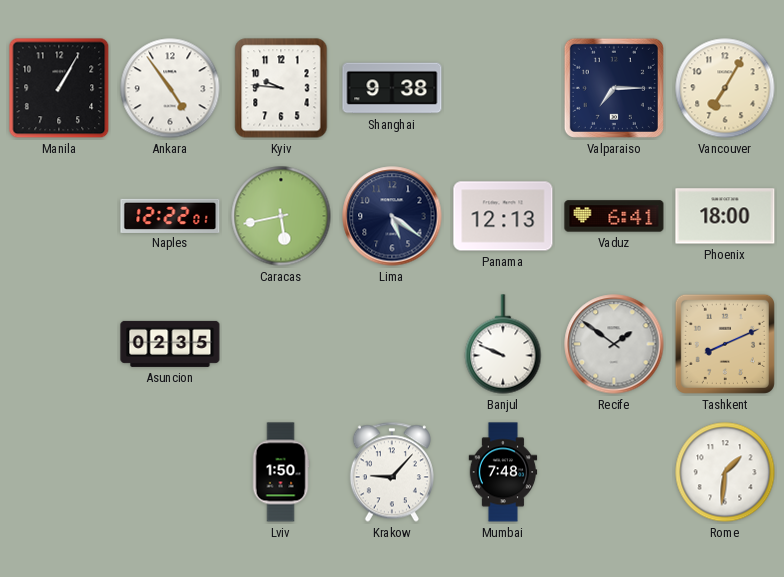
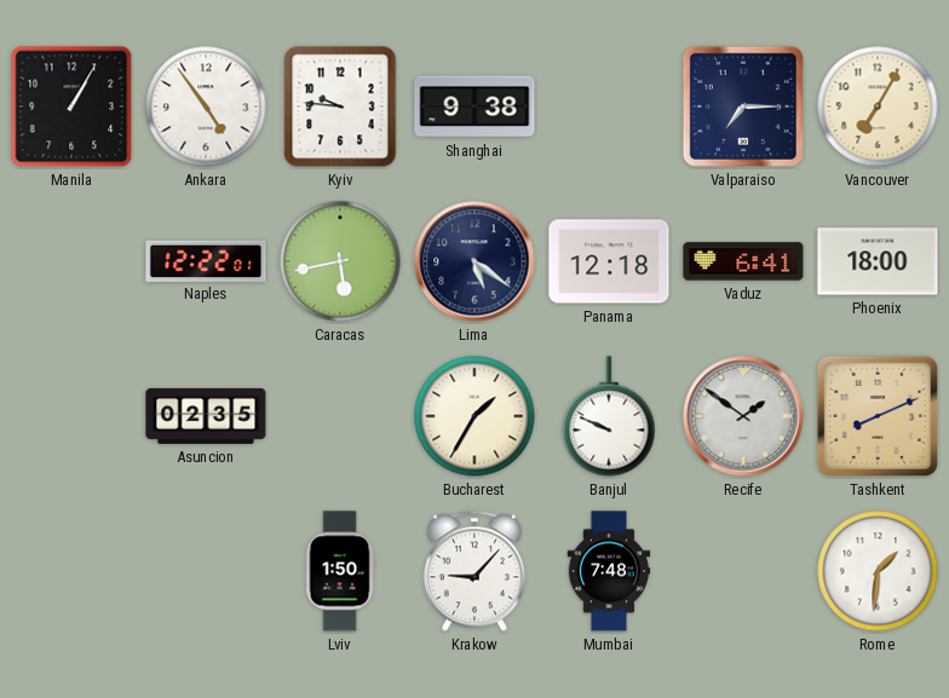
Panama: 12:13 -> 12:18
Bucharest: none -> 1:35
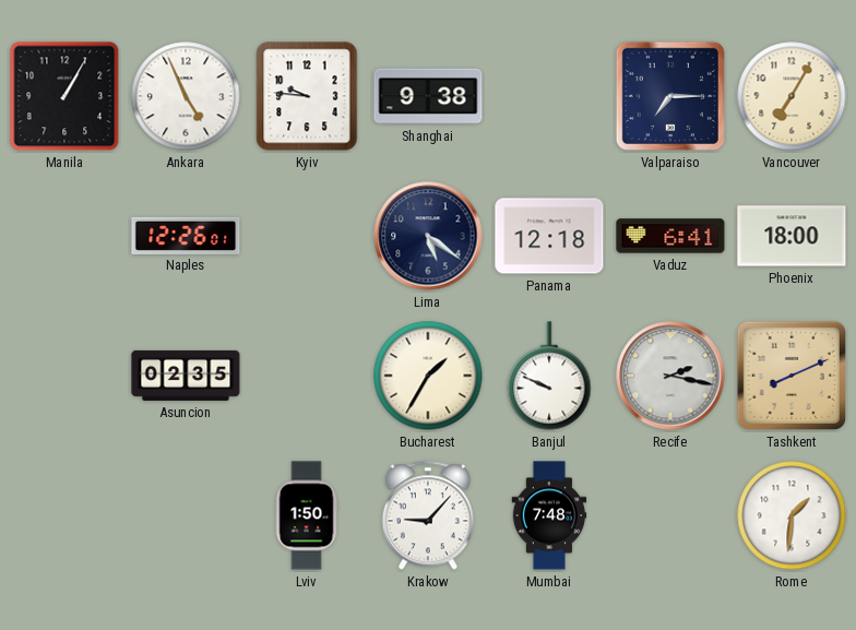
Ankara: 4:54 -> 4:56
Naples: 12:22 -> 12:26
Caracas: 5:43 -> none
Recife: 1:51 -> 2:17
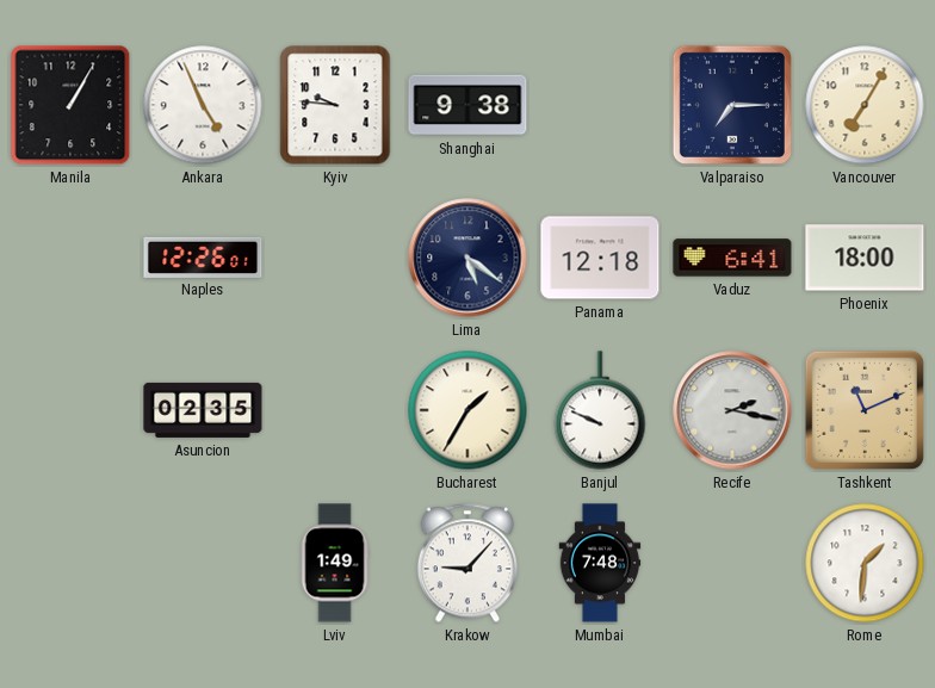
Tashkent: 8:11 -> 11:11
Lviv: 1:50 -> 1:49
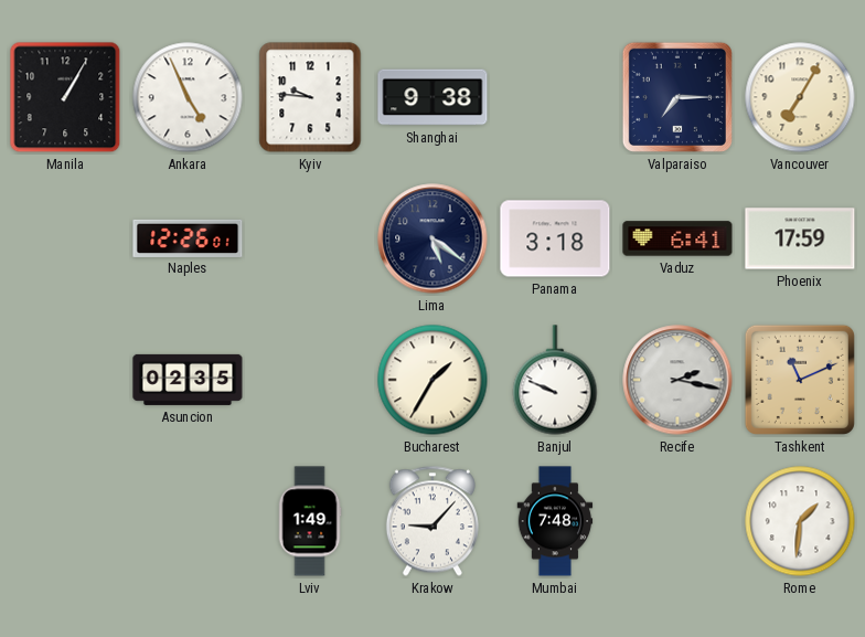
Panama: 12:18 -> 3:18
Phoenix: 18:00 -> 17:59
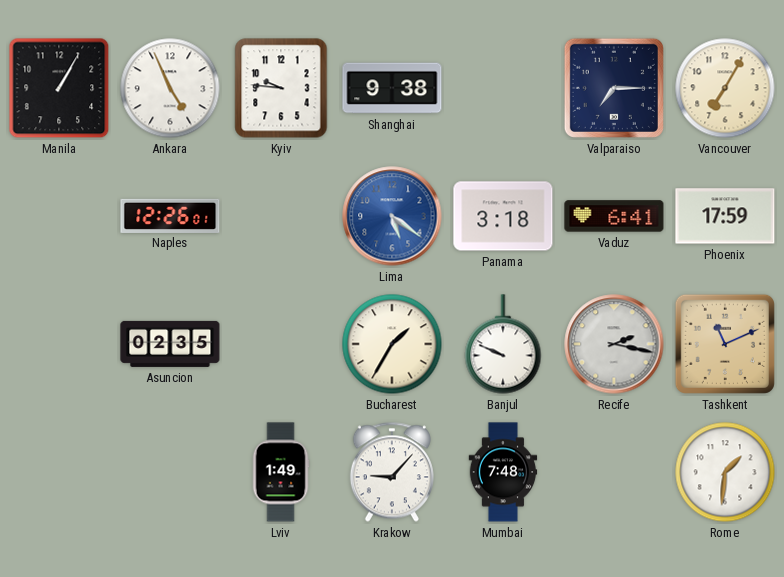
Lima dial: navy -> blue
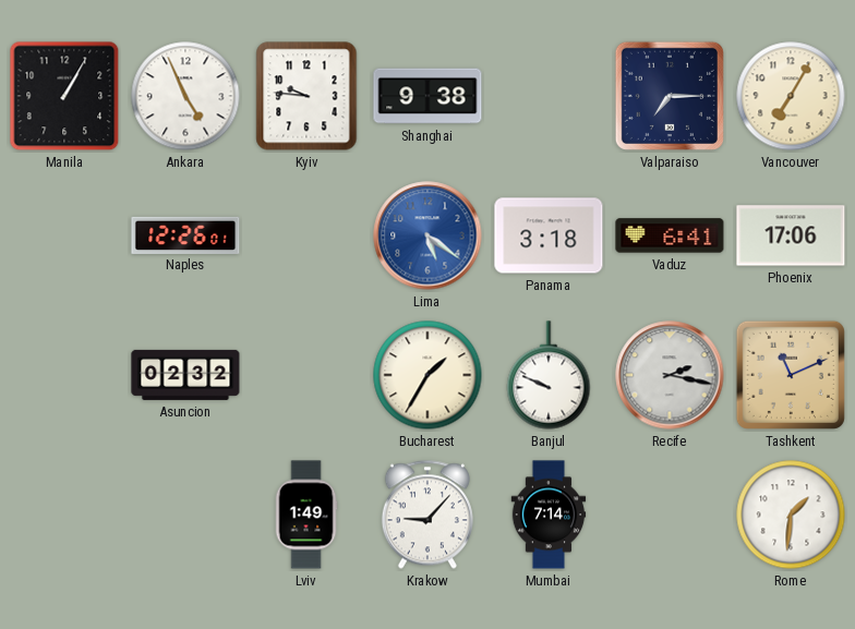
Phoenix: 17:59 -> 17:06
Asuncion: 02:35 -> 02:32
Mumbai: 7:48 -> 7:14
